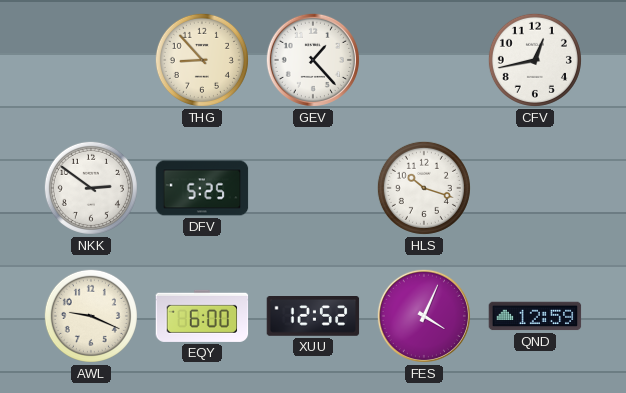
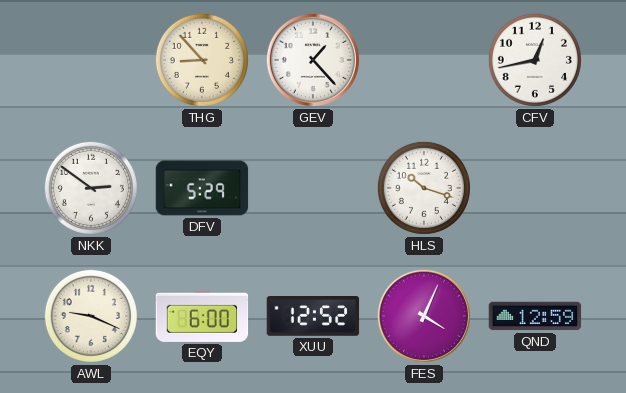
DFV: 5:25 -> 5:29
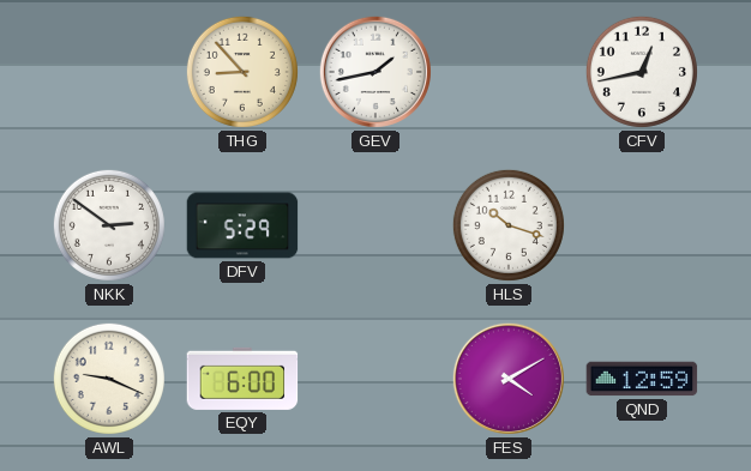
GEV: 1:23 -> 1:43
XUU: 12:52 -> none
FES: 4:04 -> 4:10
